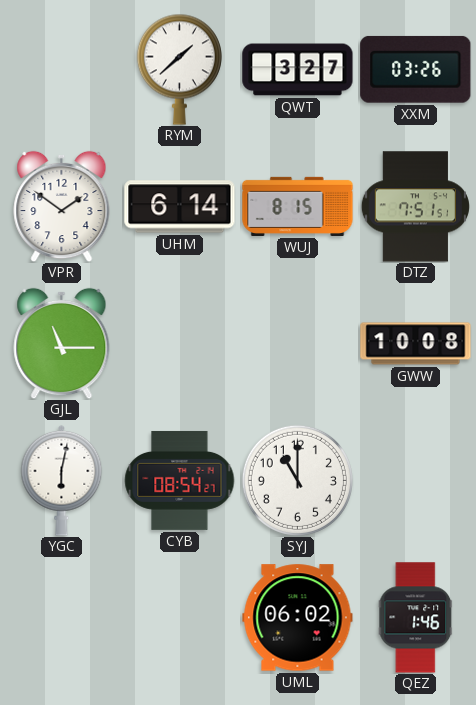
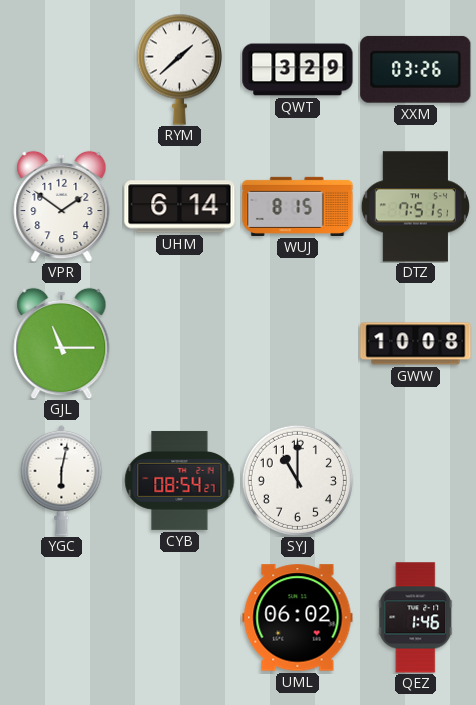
QWT: 3:27 -> 3:29
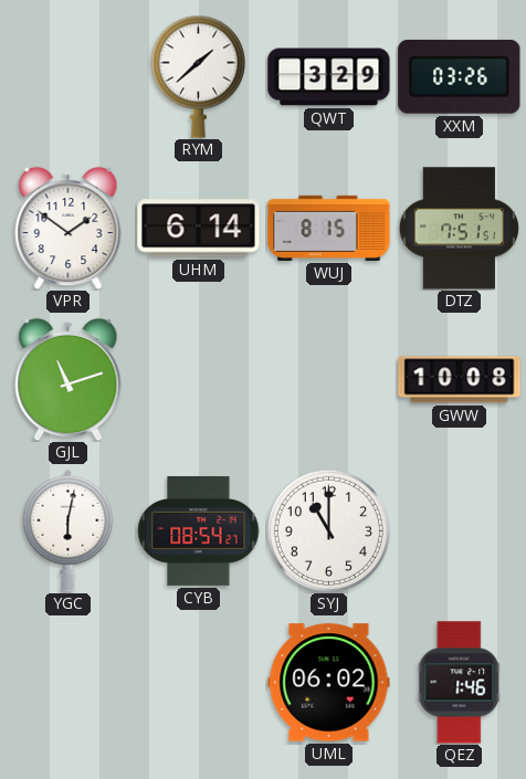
GJL: 11:15 -> 11:12
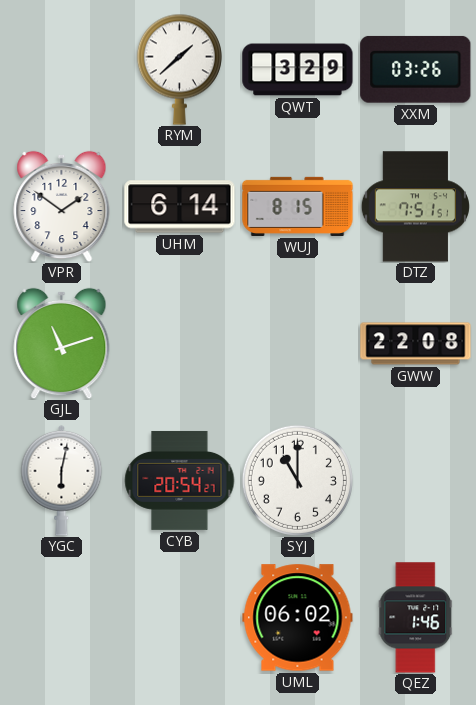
GWW: 10:08 -> 22:08
CYB: 08:54 -> 20:54
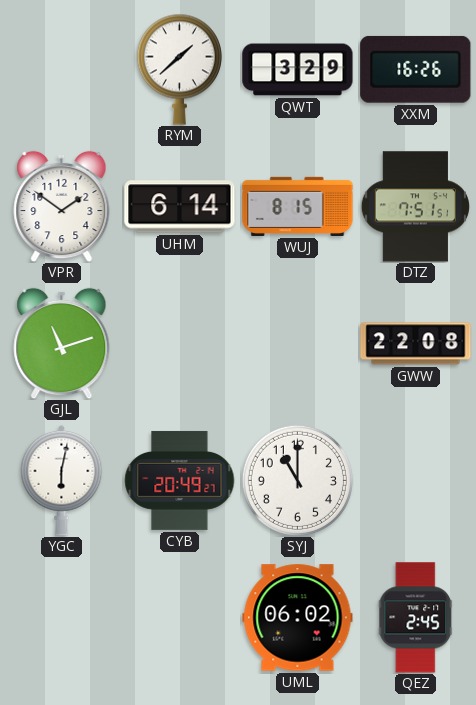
XXM: 03:26 -> 16:26
CYB: 20:54 -> 20:49
QEZ: 1:46 -> 2:45
